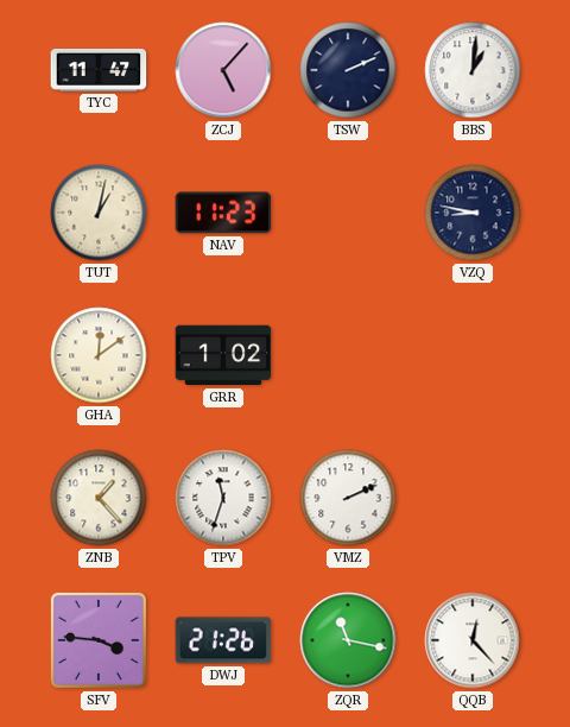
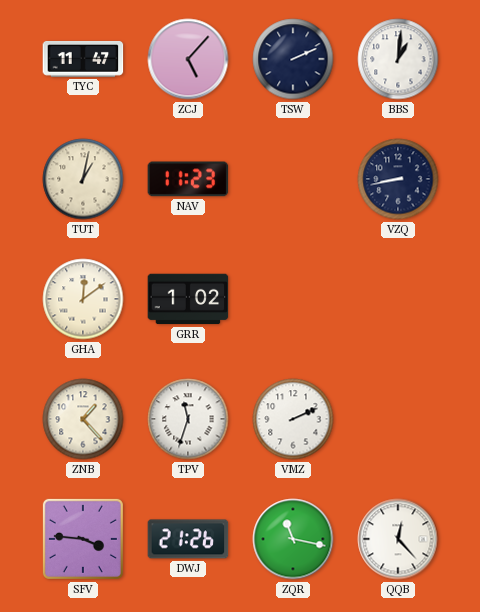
VZQ: 8:47 -> 8:43
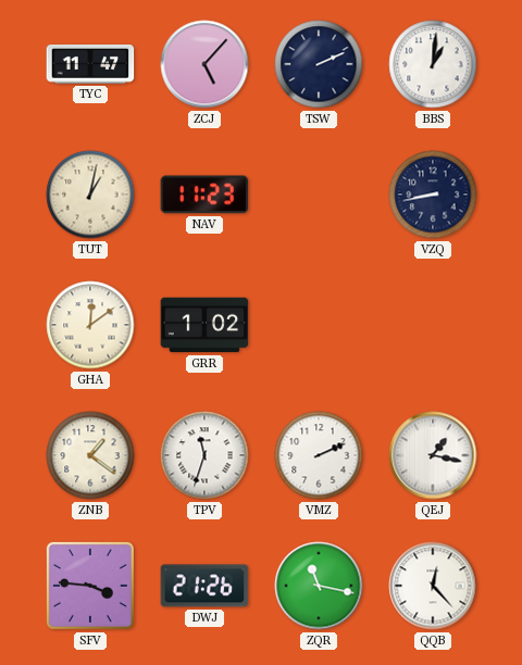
ZNB: 1:23 -> 1:21
QEJ: none -> 1:17
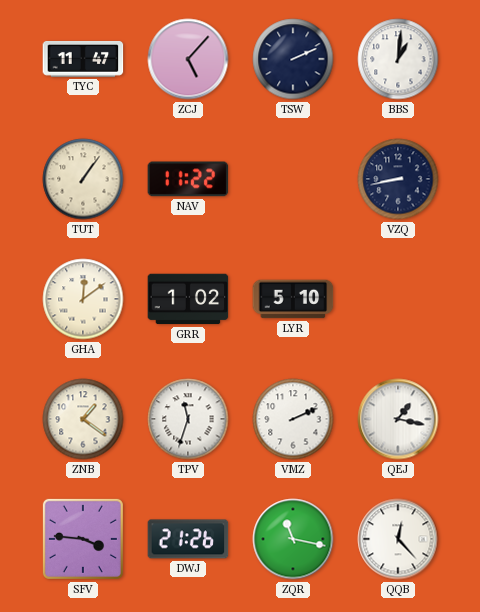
TUT: 1:02 -> 1:06
NAV: 11:23 -> 11:22
LYR: none -> 5:10
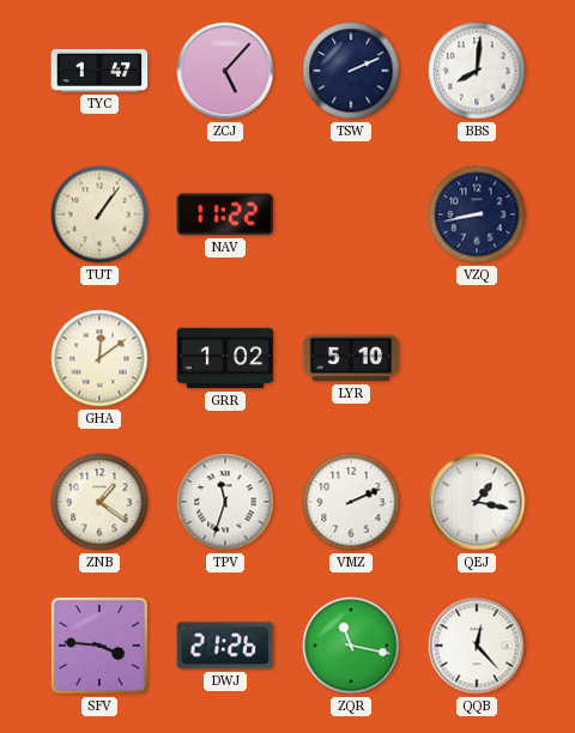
TYC: 11:47 -> 1:47
BBS: 1:01 -> 8:01
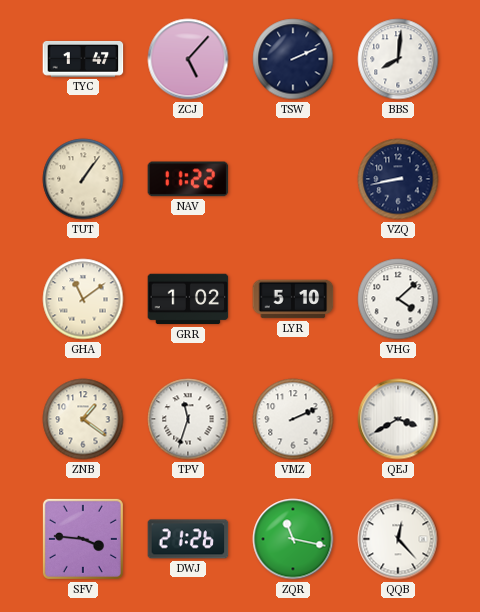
GHA: 12:09 -> 11:09
VHG: none -> 4:08
QEJ: 1:17 -> 3:40
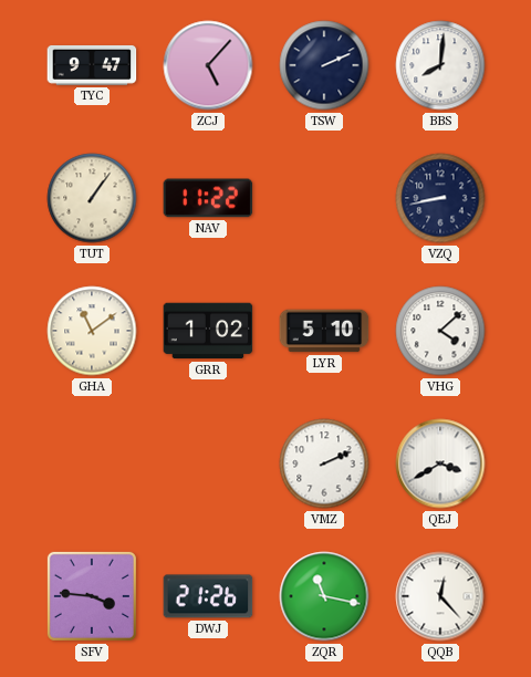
TYC: 1:47 -> 9:47
ZNB: 1:21 -> none
TPV: 11:33 -> none
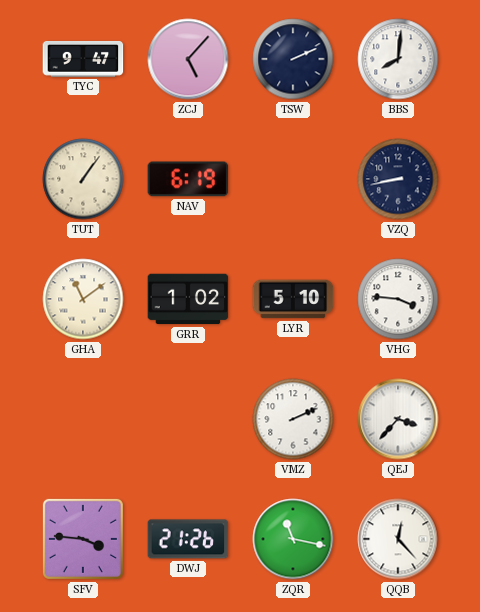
NAV: 11:22 -> 6:19
VHG: 4:08 -> 3:46
QEJ: 3:40 -> 3:37
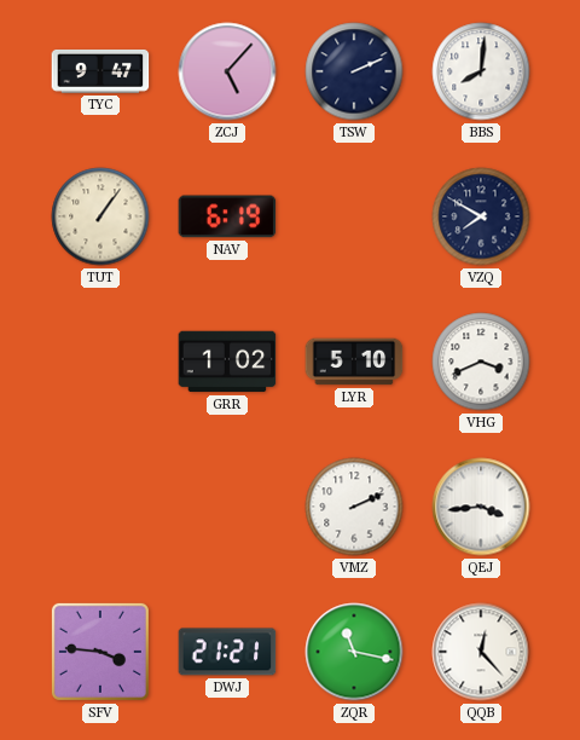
VZQ: 8:43 -> 7:50
GHA: 11:09 -> none
VHG: 3:46 -> 3:41
QEJ: 3:37 -> 3:44
DWJ: 21:26 -> 21:21
